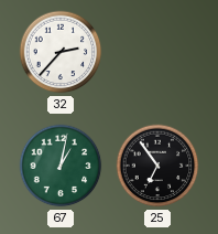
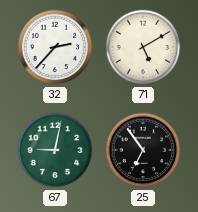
71: none -> 5:10
67: 1:02 -> 9:02
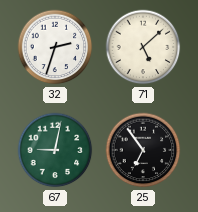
32: 2:37 -> 2:33
71: 5:10 -> 5:08
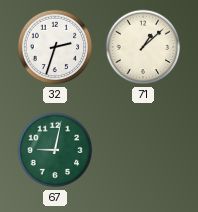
71: 5:08 -> 1:08
25: 6:54 -> none
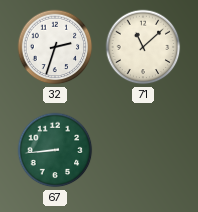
71: 1:08 -> 11:08
67: 9:02 -> 8:44
